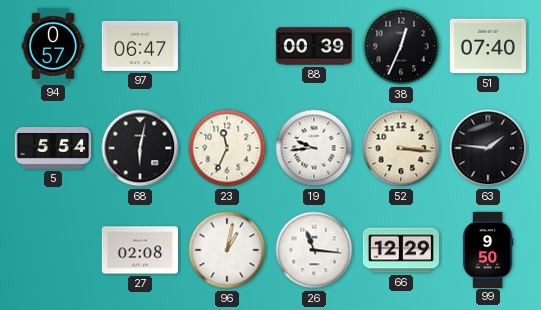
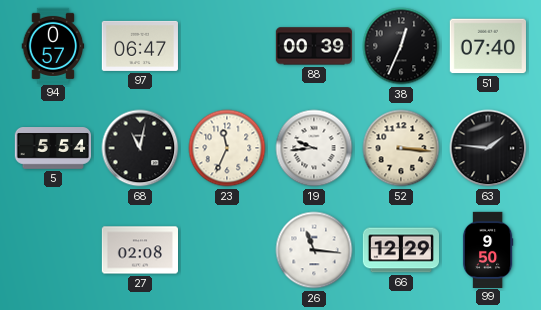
68: 6:02 -> 11:02
96: 1:02 -> none
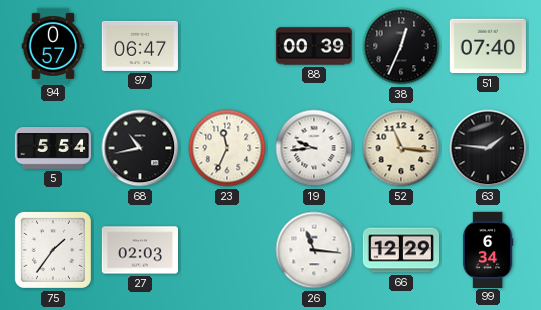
68: 11:02 -> 10:43
52: 3:16 -> 11:16
75: none -> 1:36
27: 02:08 -> 02:03
99: 9:50 -> 6:34
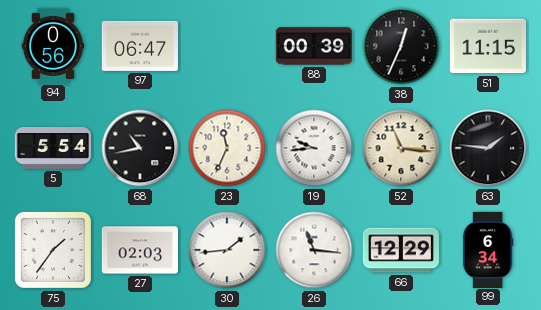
94: 0:57 -> 0:56
51: 07:40 -> 11:15
30: none -> 1:44
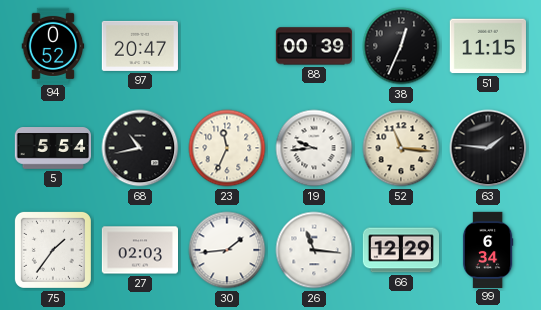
94: 0:56 -> 0:52
97: 06:47 -> 20:47
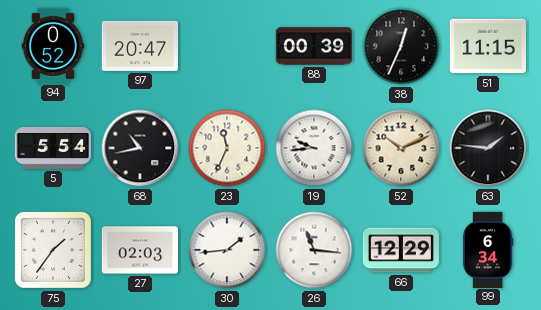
52: 11:16 -> 10:11
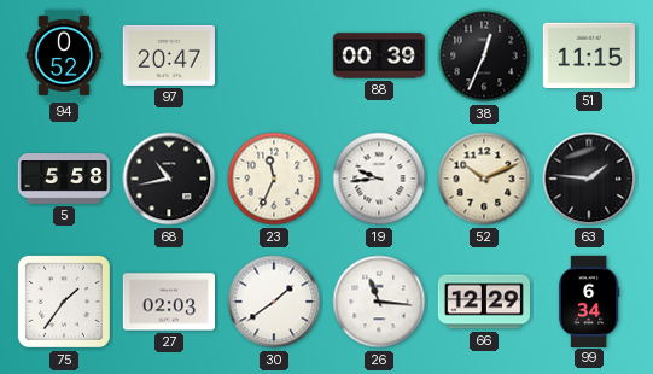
5: 5:54 -> 5:58
30: 1:44 -> 1:39
